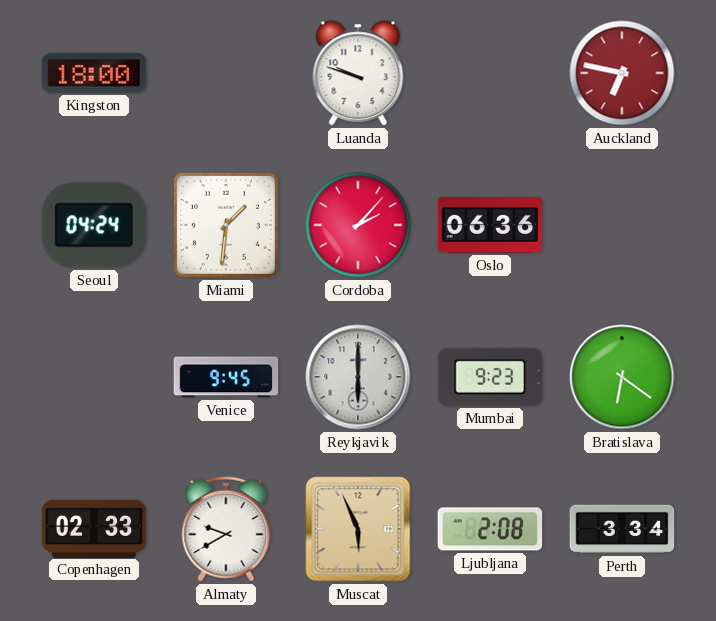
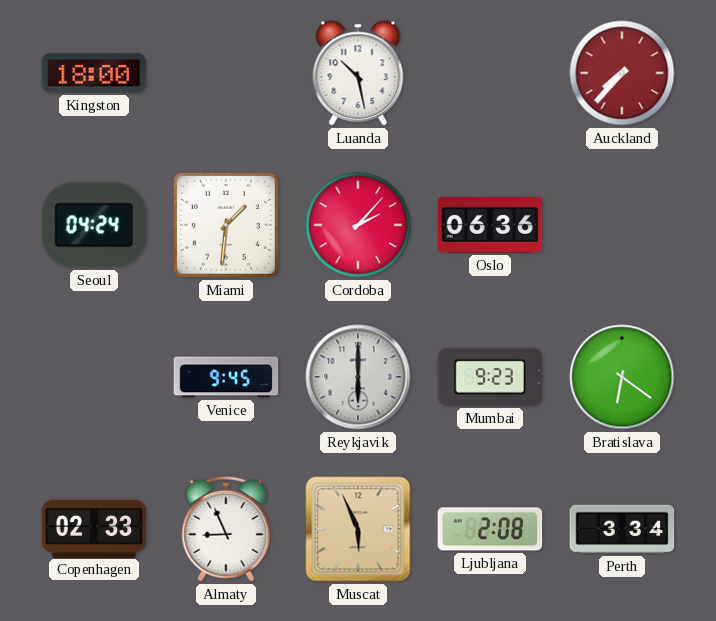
Luanda: 9:48 -> 10:28
Auckland: 6:47 -> 7:37
Almaty: 9:40 -> 8:56
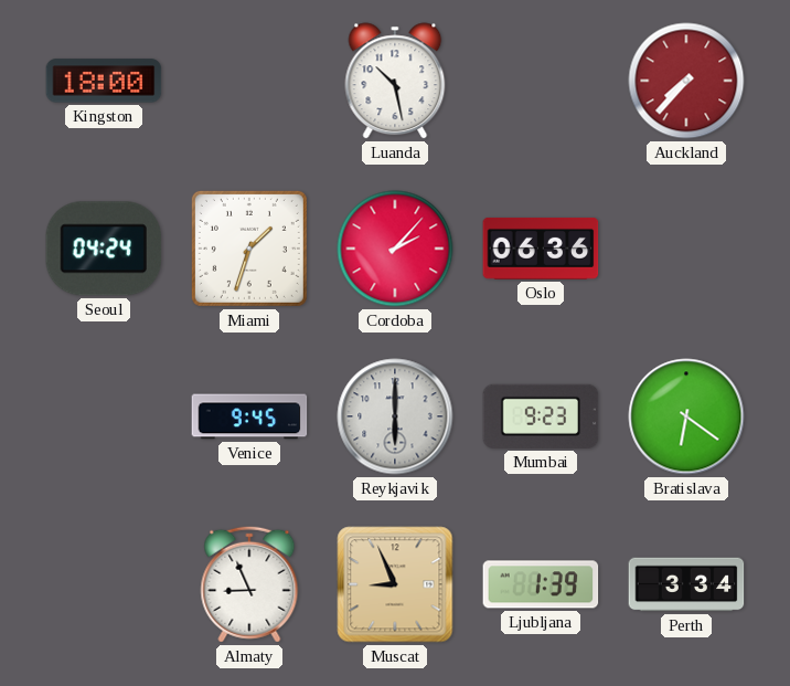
Miami: 1:31 -> 1:33
Copenhagen: 02:33 -> none
Muscat: 5:56 -> 8:56
Ljubljana: 2:08 -> 1:39
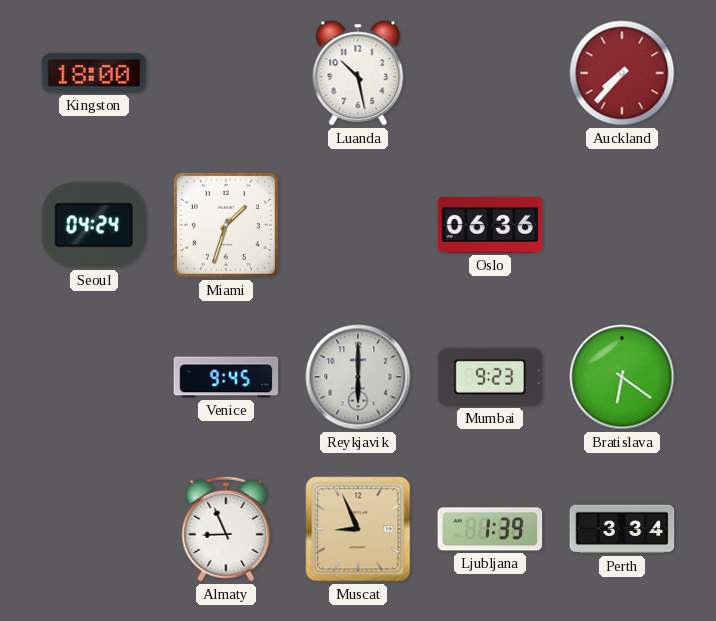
Cordoba: 2:07 -> none
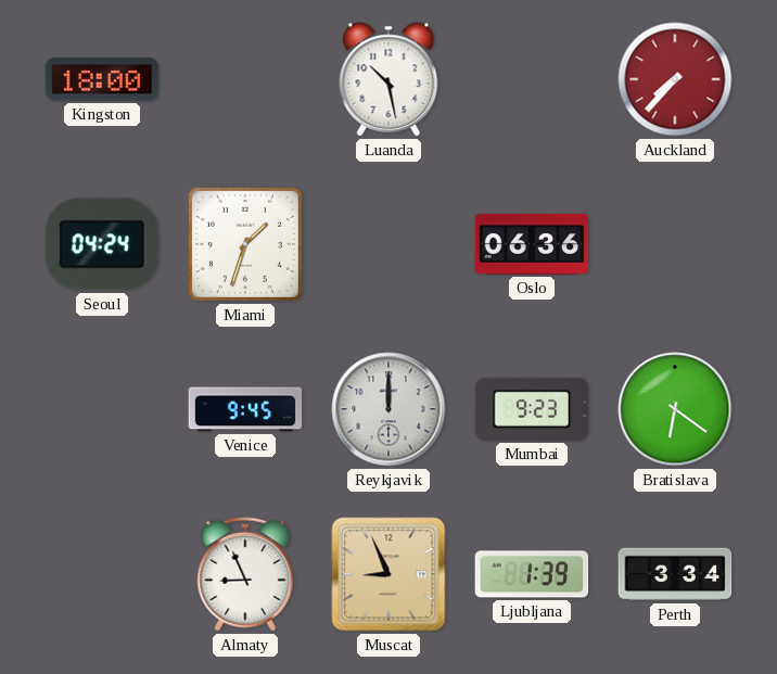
Reykjavik: 6:00 -> 12:00
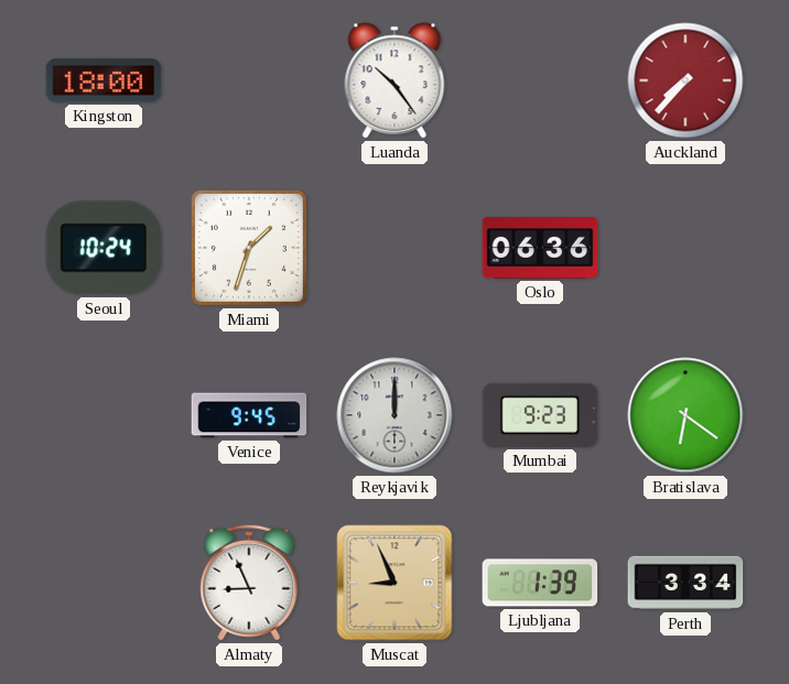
Luanda: 10:28 -> 10:24
Seoul: 04:24 -> 10:24
